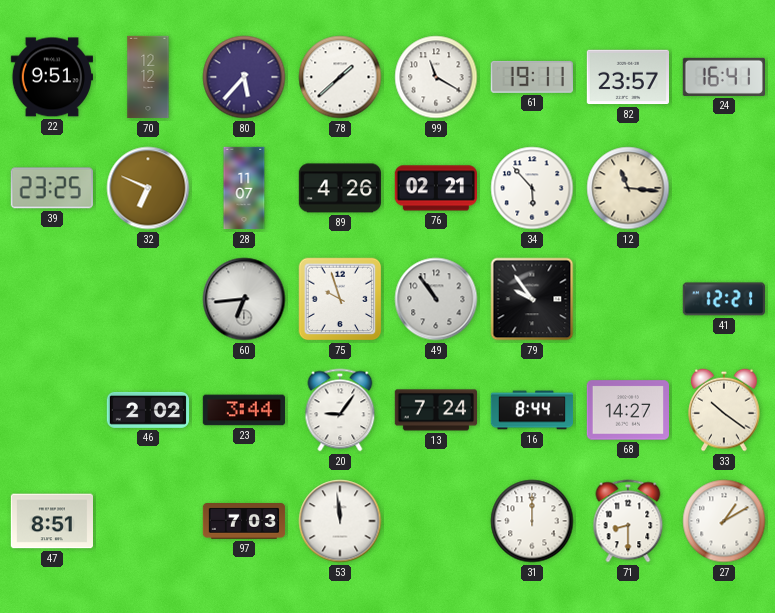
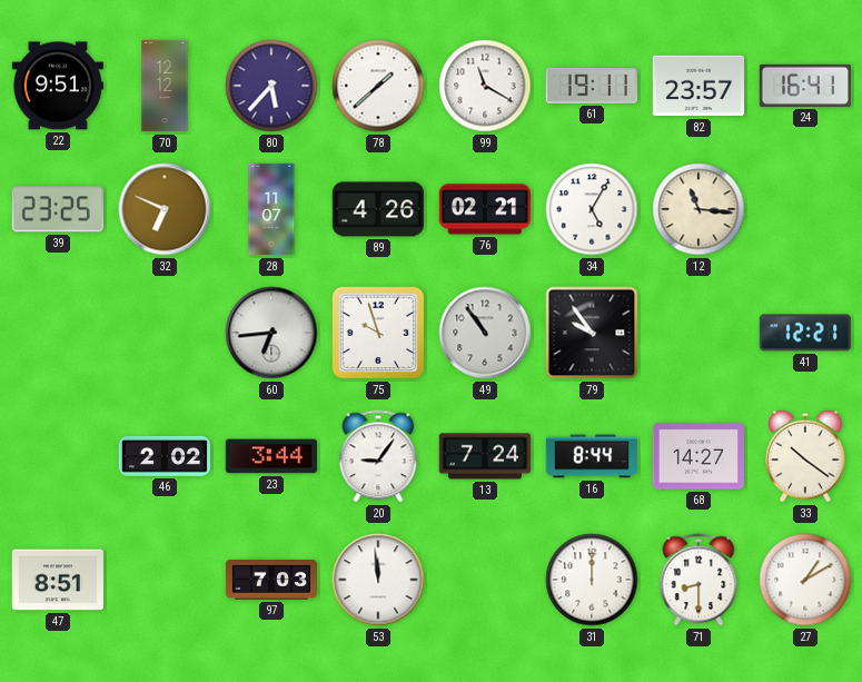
34: 5:53 -> 5:05
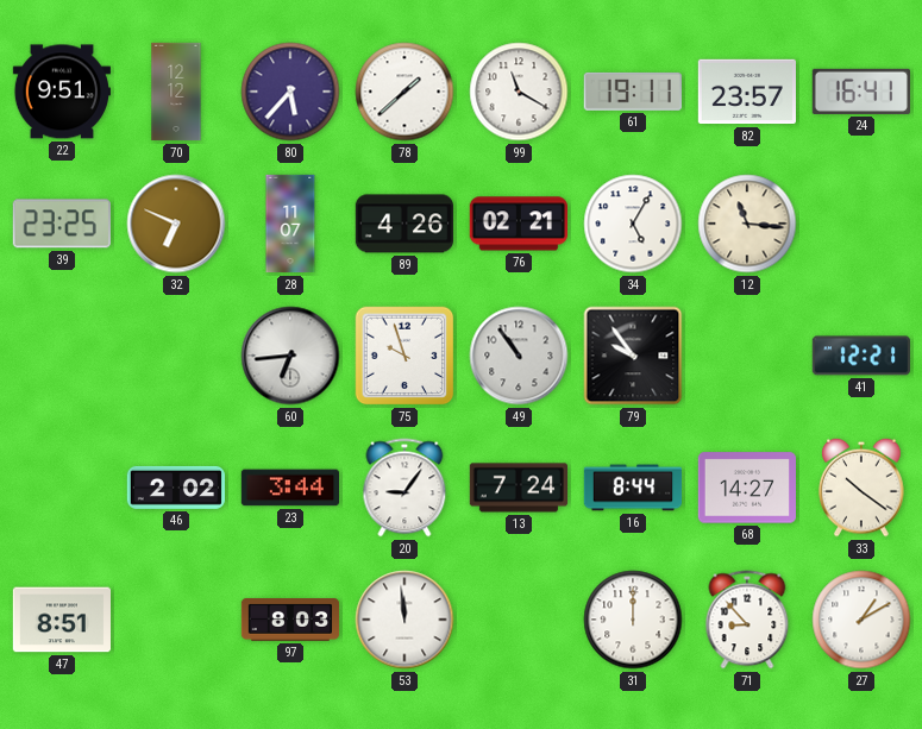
97: 7:03 -> 8:03
71: 8:30 -> 8:53
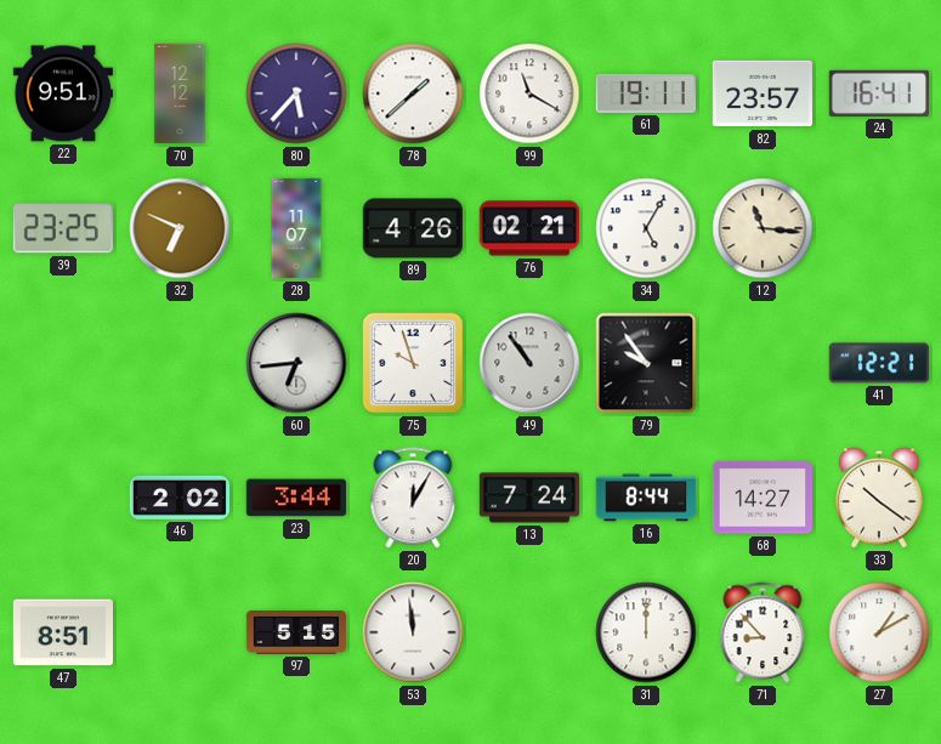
20: 9:06 -> 12:05
97: 8:03 -> 5:15
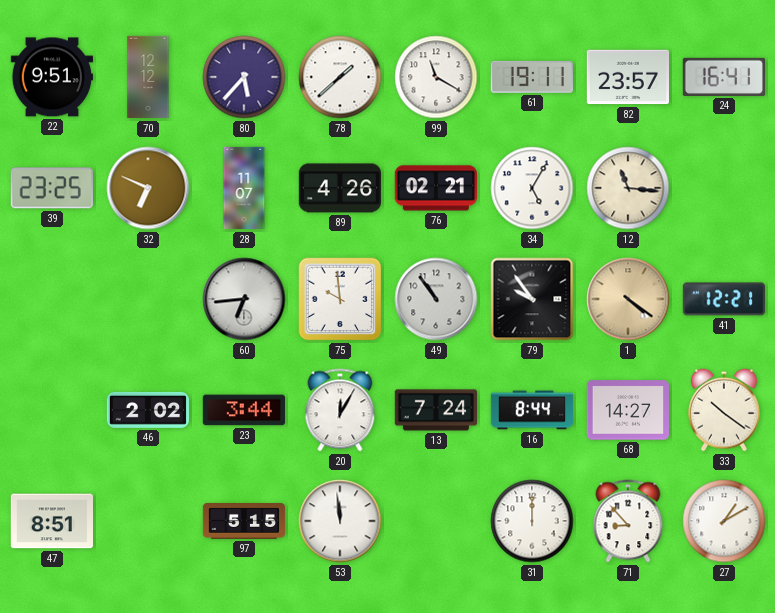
75: 9:57 -> 9:59
1: none -> 4:21
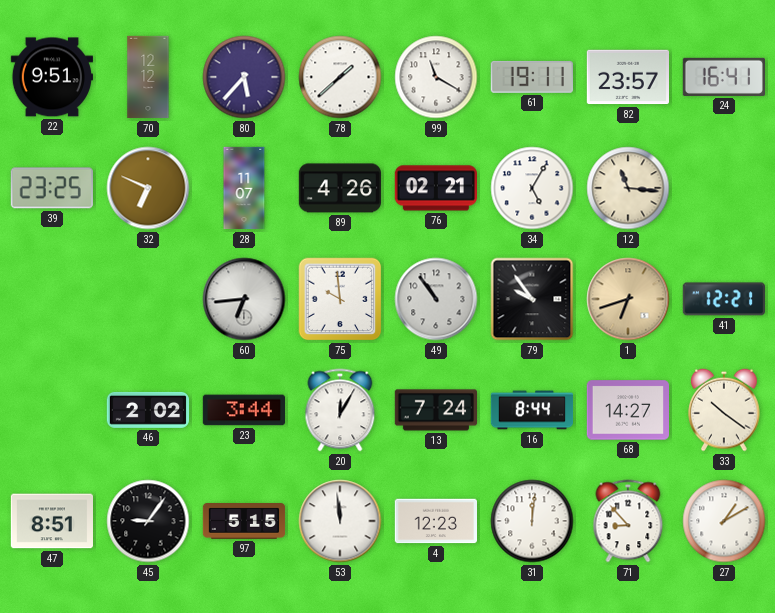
1: 4:21 -> 6:42
45: none -> 9:06
4: none -> 12:23
31: 12:00 -> 12:01
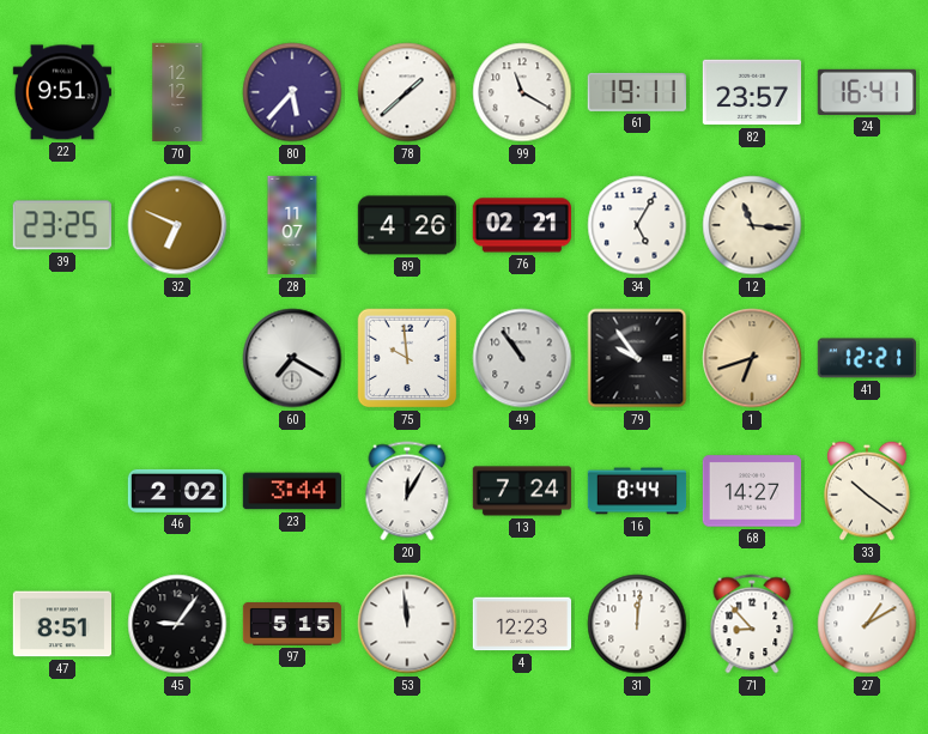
60: 6:44 -> 7:20
